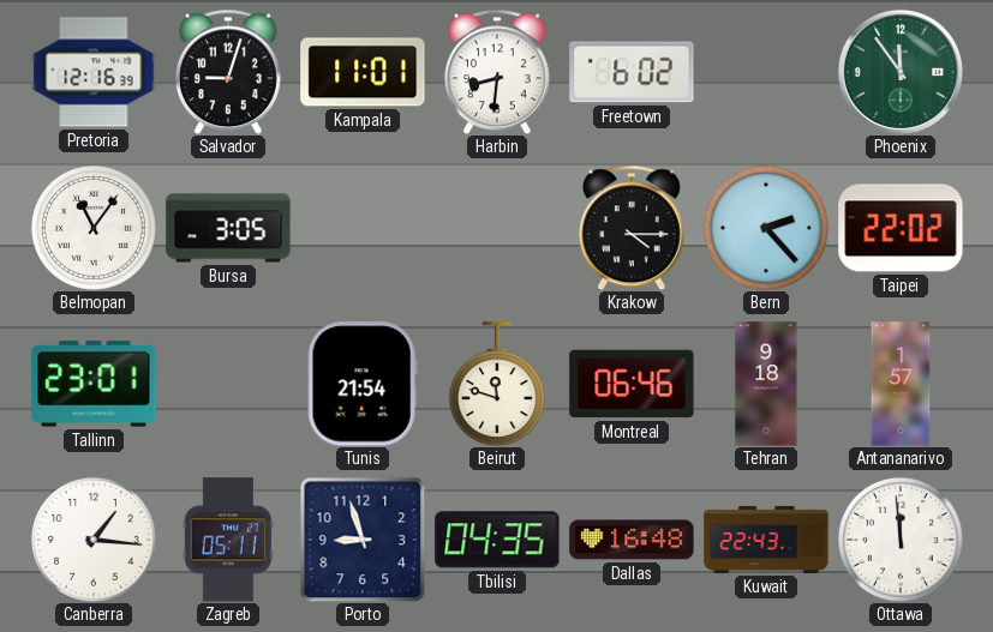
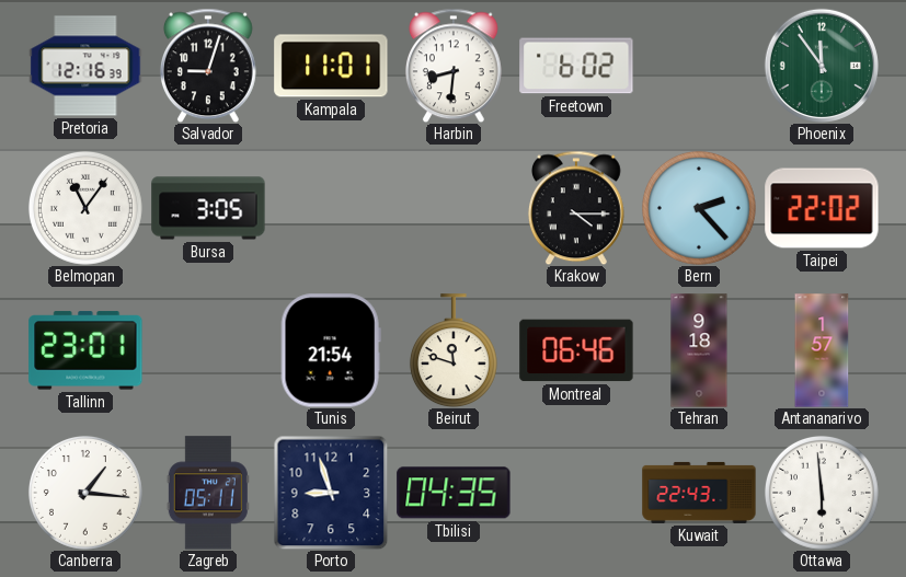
Dallas: 16:48 -> none
Ottawa: 11:59 -> 5:59
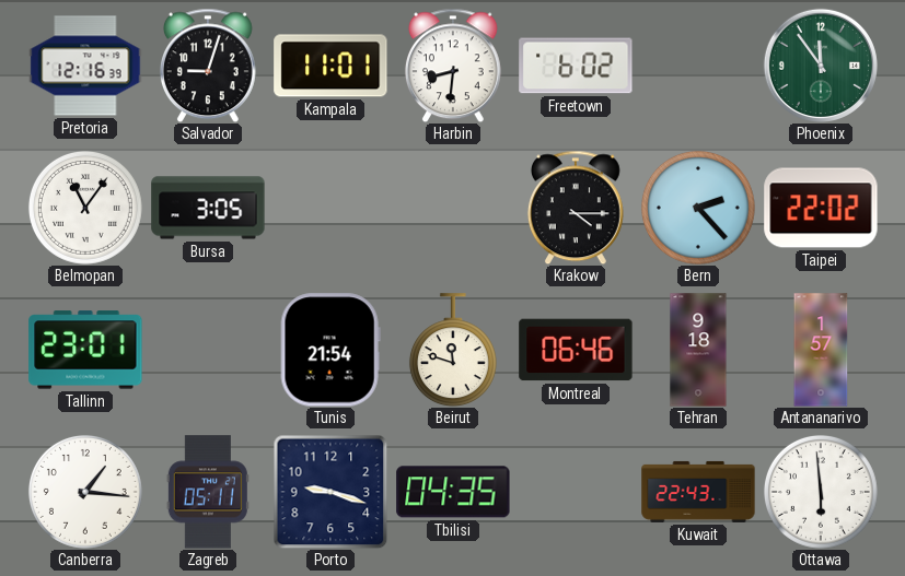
Porto: 8:57 -> 9:18
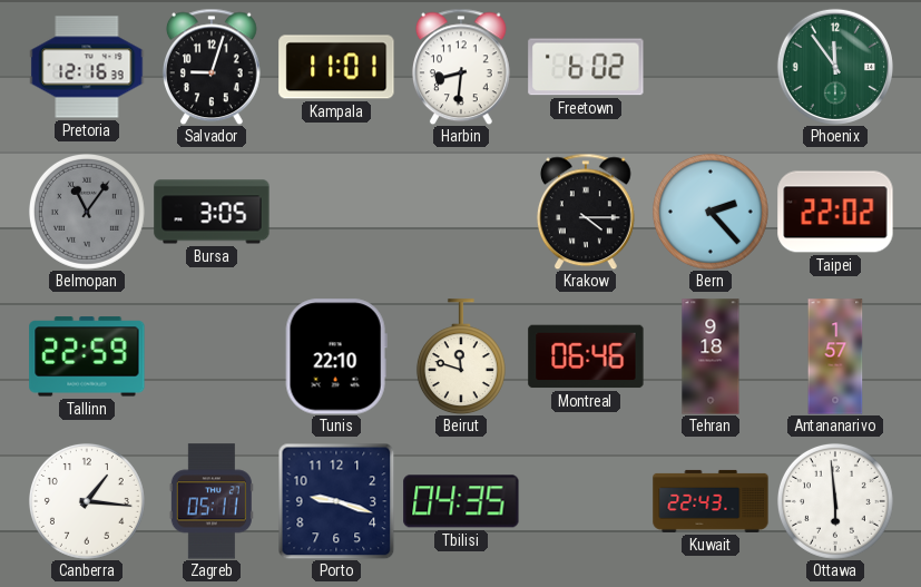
Belmopan dial: white -> grey
Tallinn: 23:01 -> 22:59
Tunis: 21:54 -> 22:10
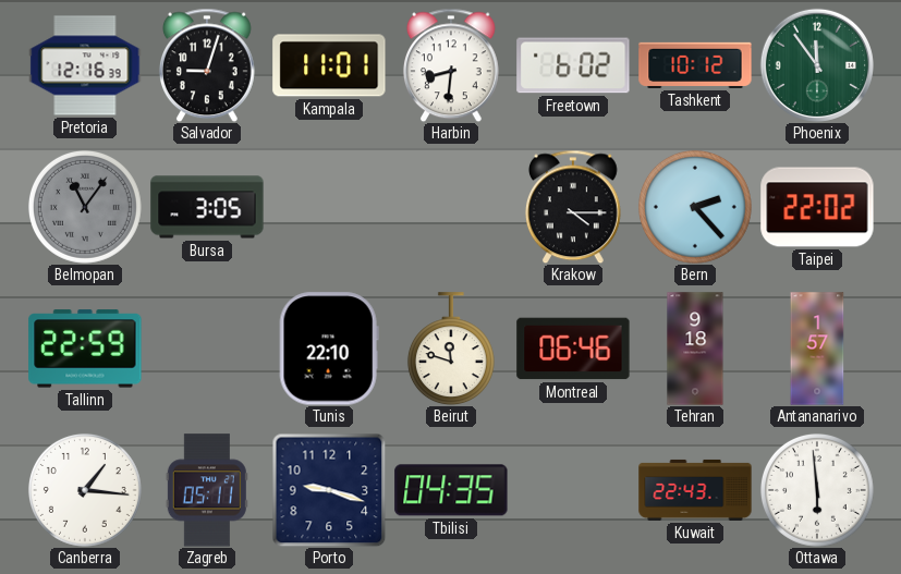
Tashkent: none -> 10:12
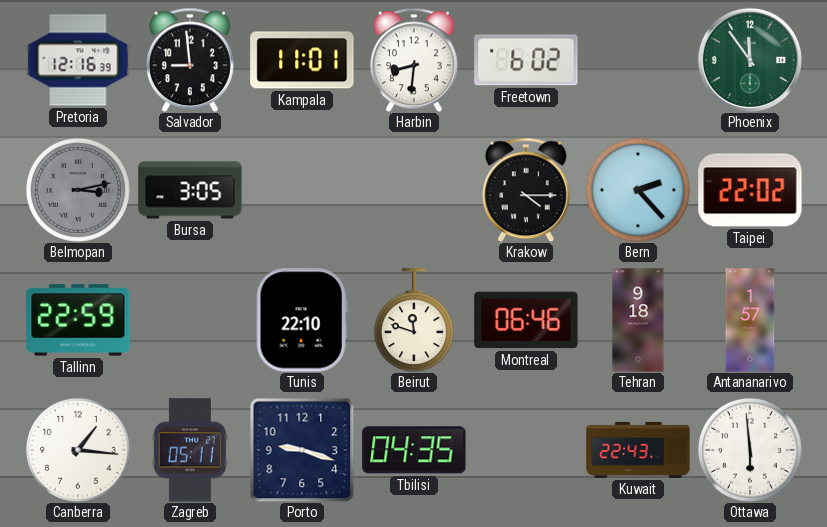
Salvador: 9:03 -> 8:59
Tashkent: 10:12 -> none
Belmopan: 11:06 -> 3:13
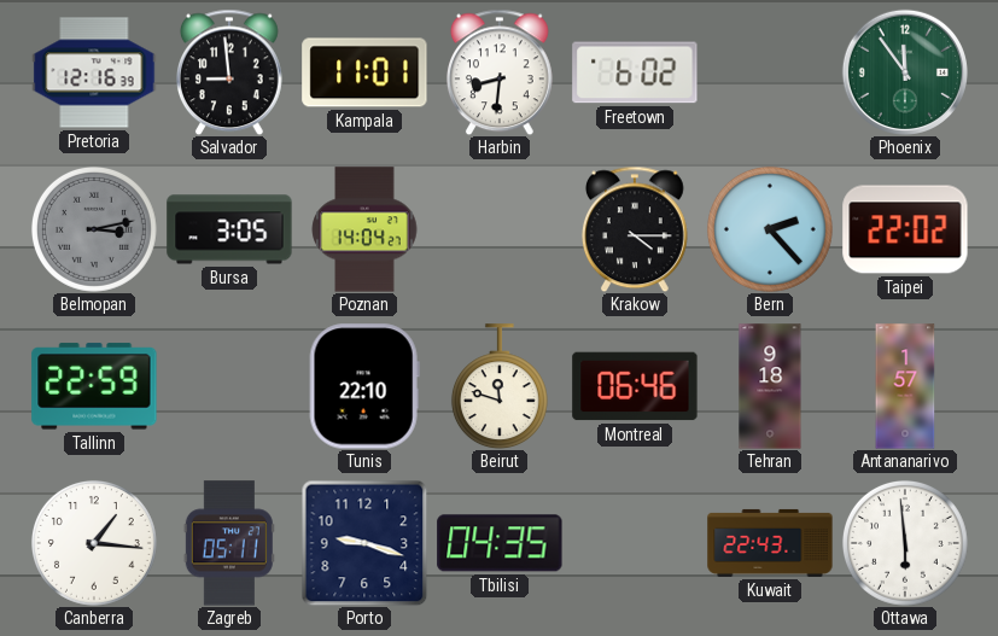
Poznan: none -> 14:04
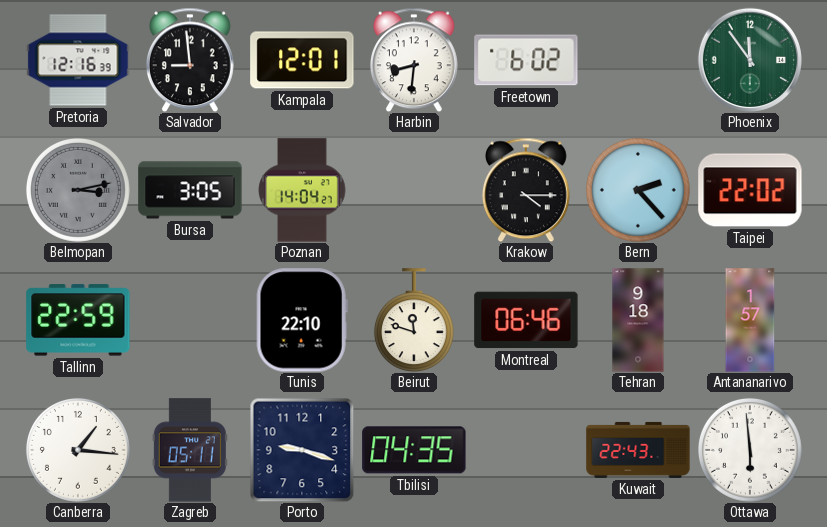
Kampala: 11:01 -> 12:01
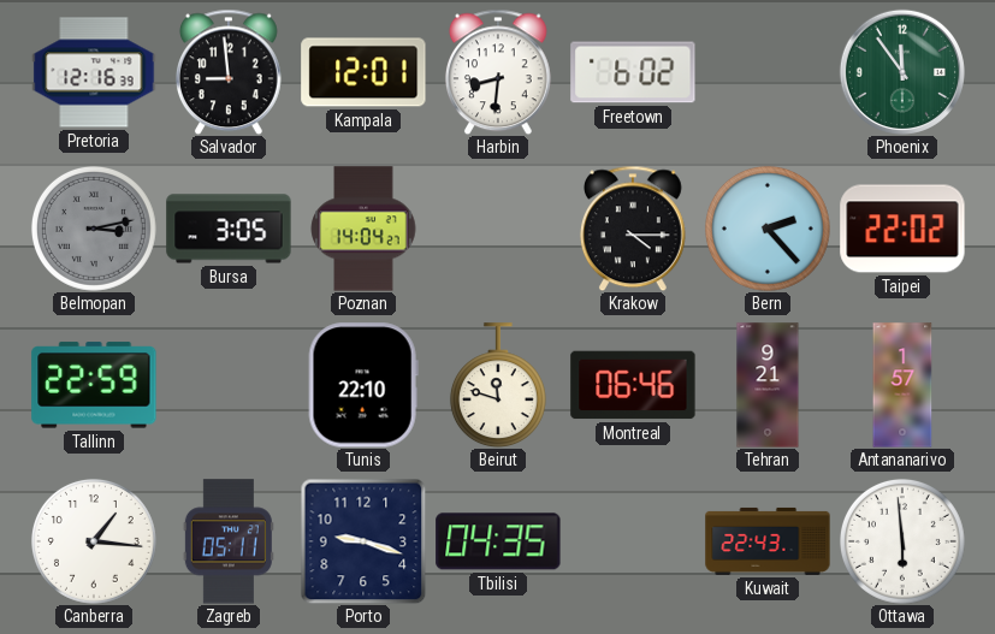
Tehran: 9:18 -> 9:21
